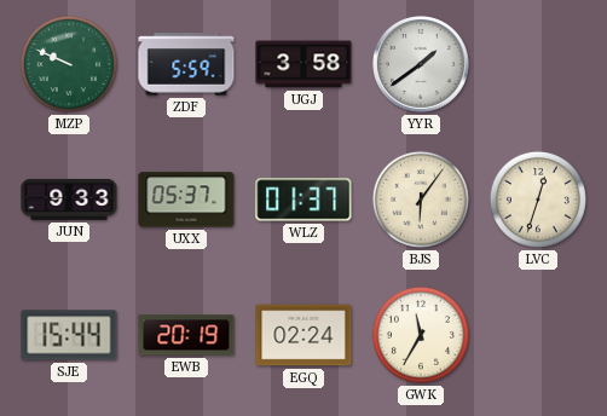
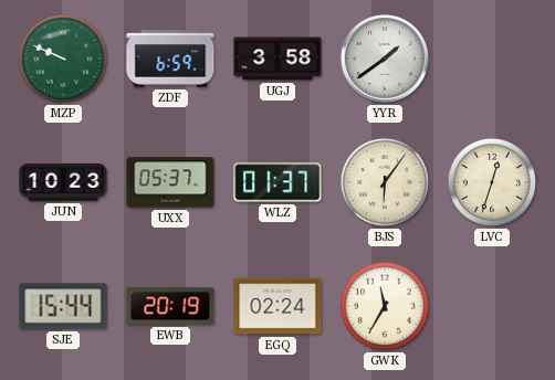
ZDF: 5:59 -> 6:59
JUN: 9:33 -> 10:23
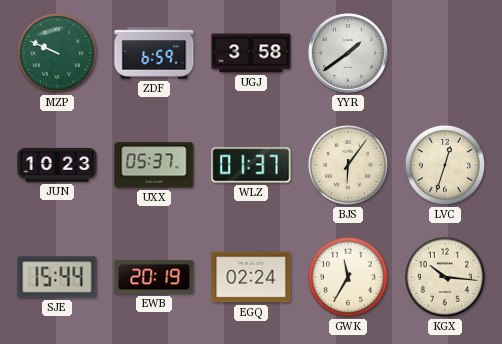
KGX: none -> 10:16
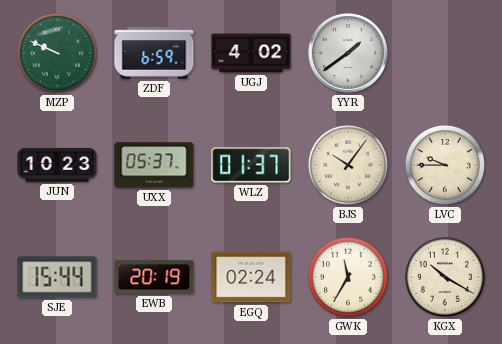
UGJ: 3:58 -> 4:02
BJS: 6:06 -> 10:06
LVC: 12:33 -> 9:45
KGX: 10:16 -> 10:20
